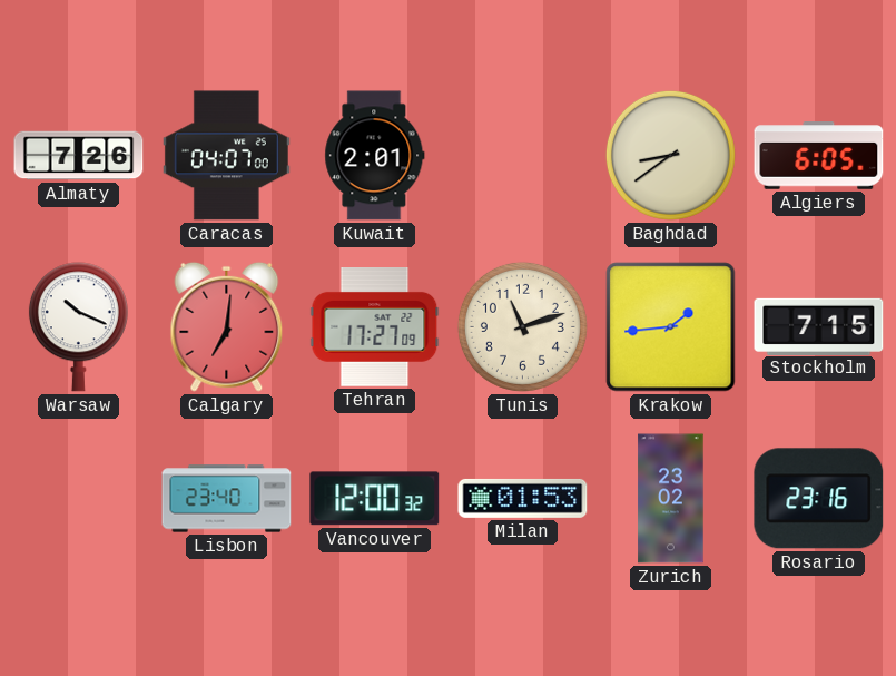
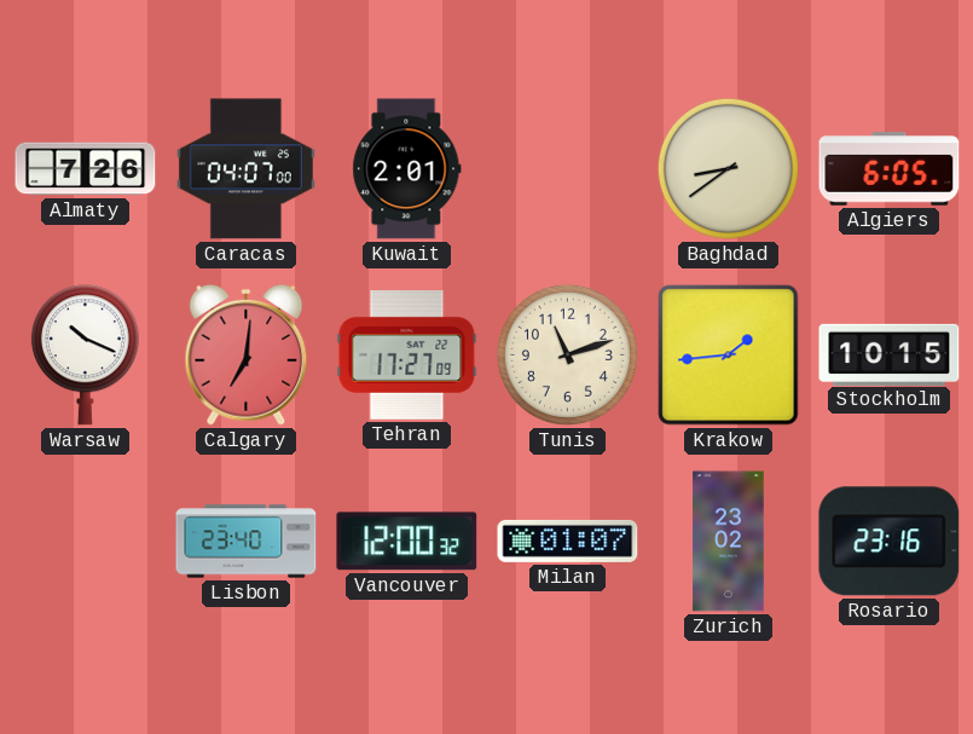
Stockholm: 7:15 -> 10:15
Milan: 01:53 -> 01:07
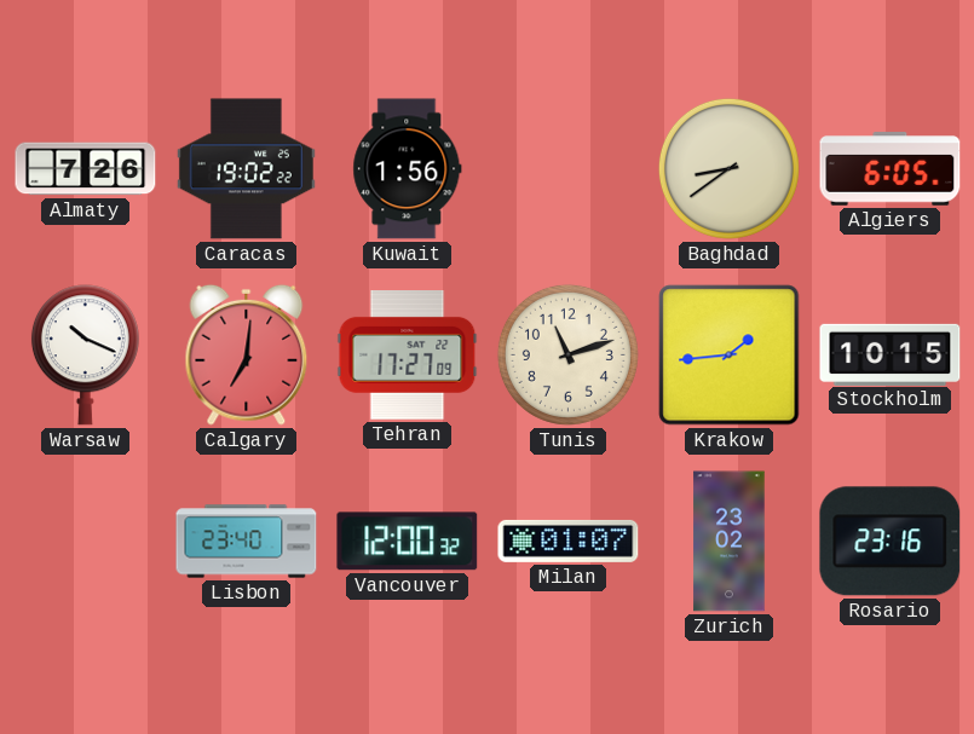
Caracas: 04:07 -> 19:02
Kuwait: 2:01 -> 1:56
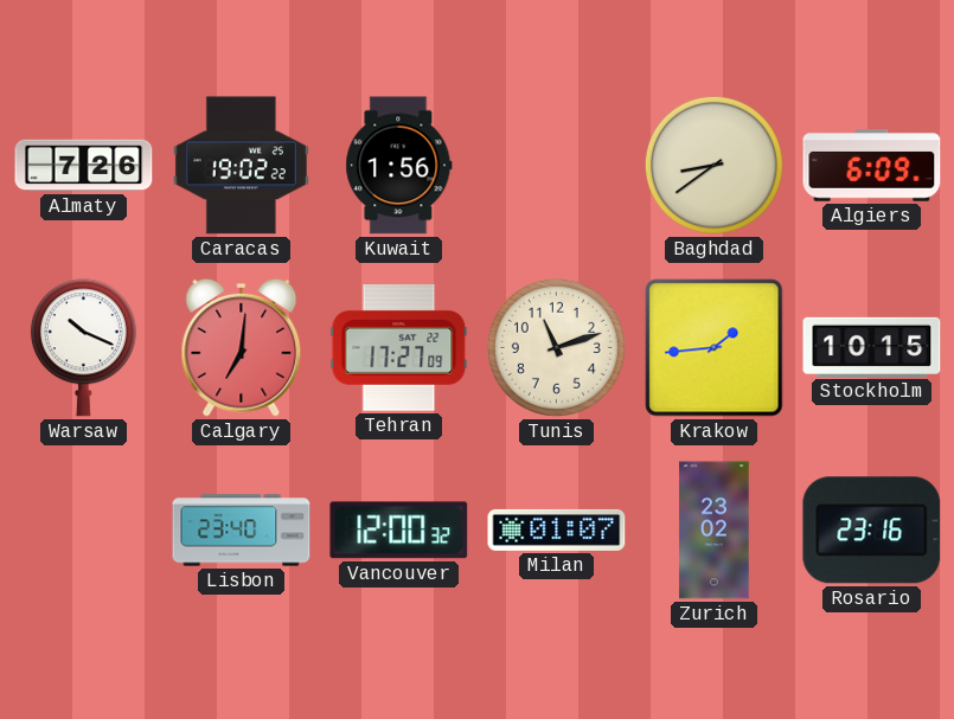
Algiers: 6:05 -> 6:09
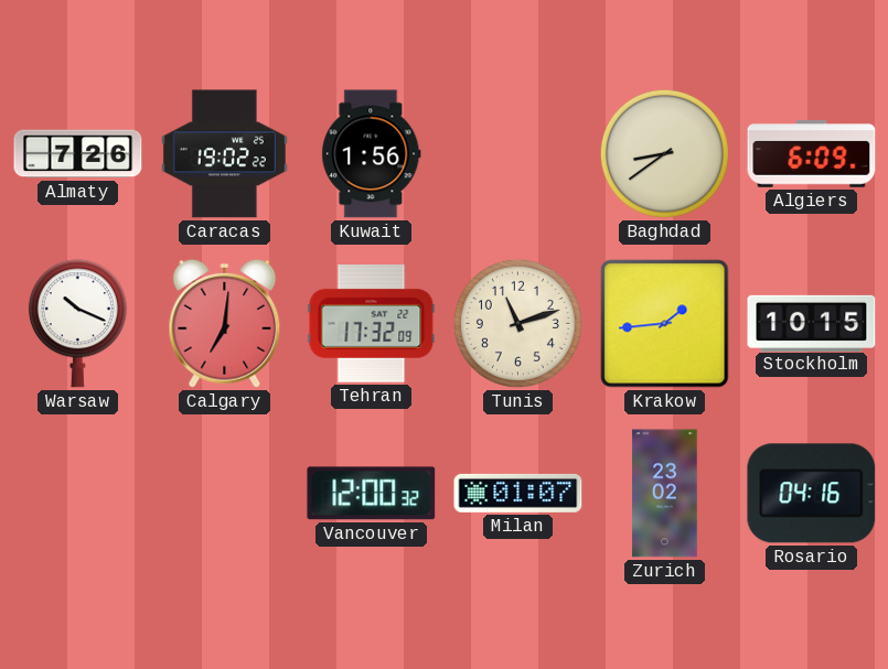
Tehran: 17:27 -> 17:32
Lisbon: 23:40 -> none
Rosario: 23:16 -> 04:16
